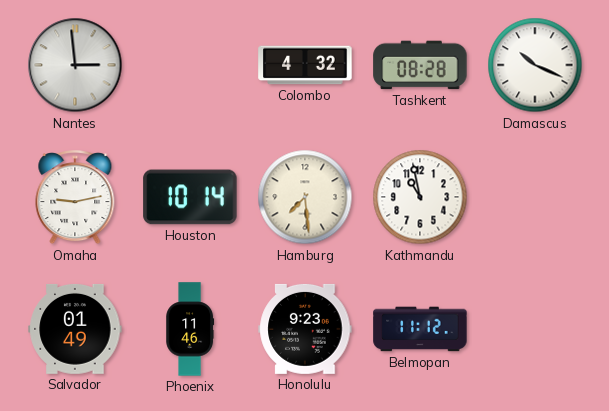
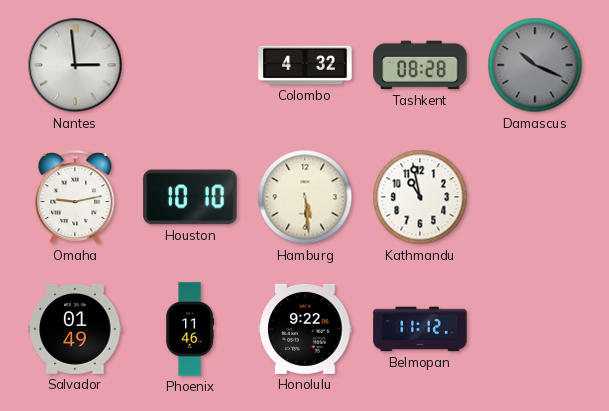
Damascus dial: white -> grey
Houston: 10:14 -> 10:10
Hamburg: 7:29 -> 5:29
Honolulu: 9:23 -> 9:22
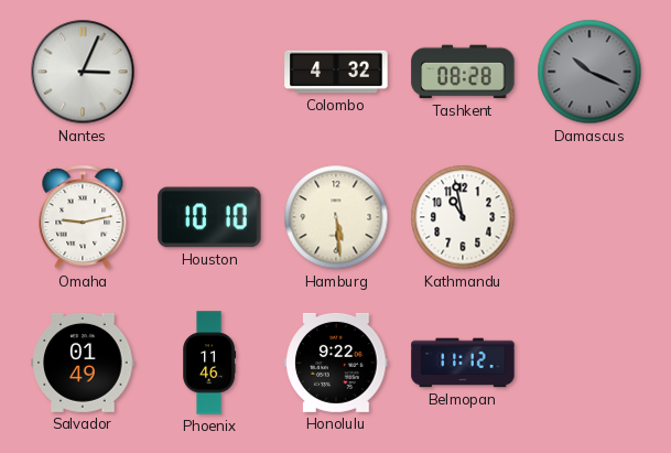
Nantes: 2:59 -> 3:04
